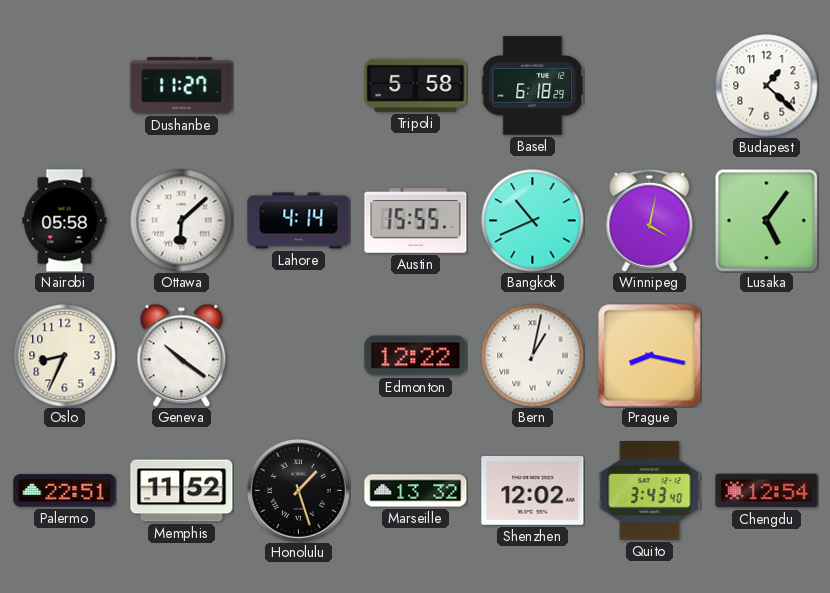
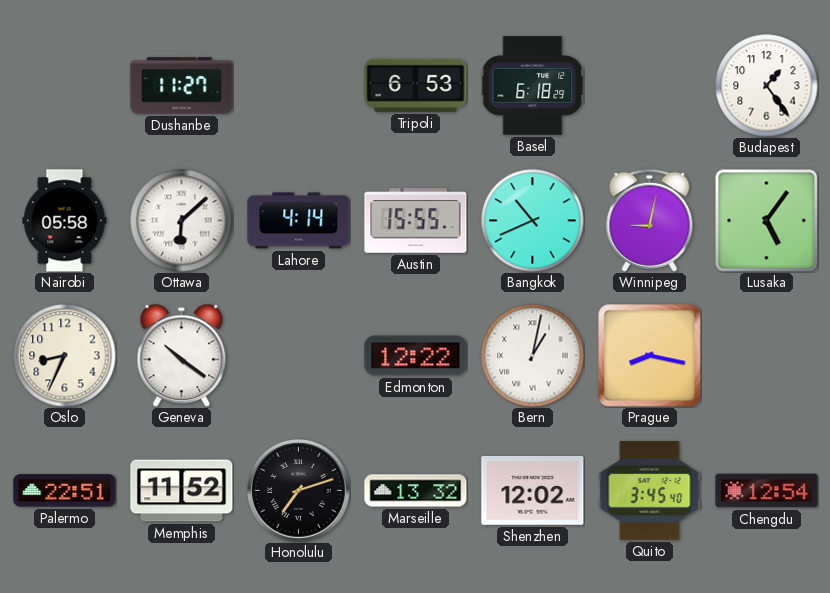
Tripoli: 5:58 -> 6:53
Budapest: 1:22 -> 1:24
Winnipeg: 4:02 -> 9:02
Honolulu: 1:27 -> 7:12
Quito: 3:43 -> 3:45
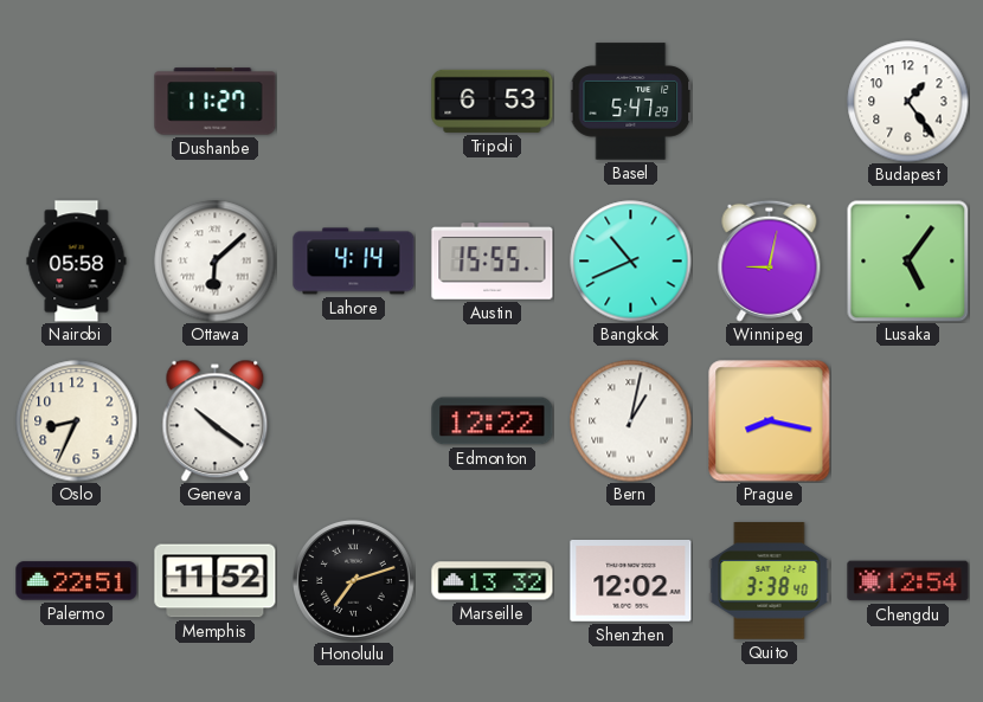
Basel: 6:18 -> 5:47
Quito: 3:45 -> 3:38
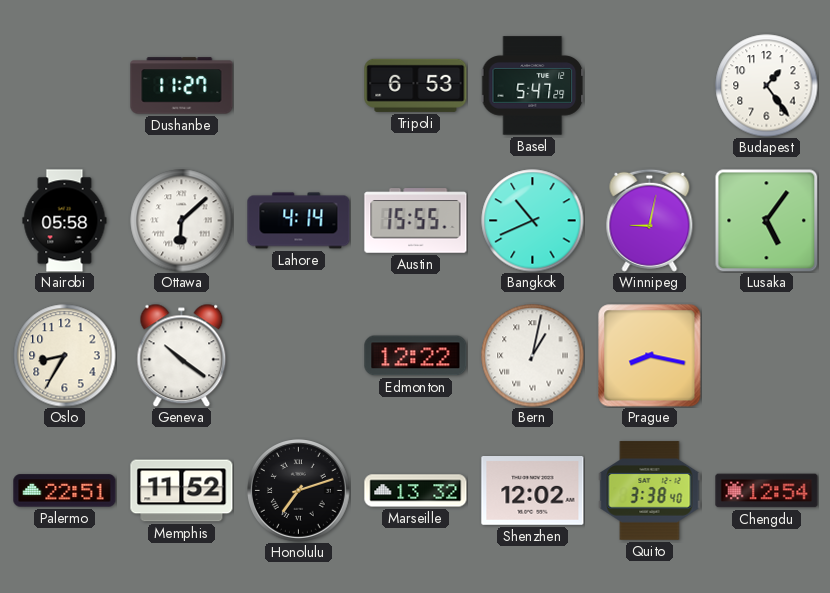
Oslo: 8:34 -> 8:35
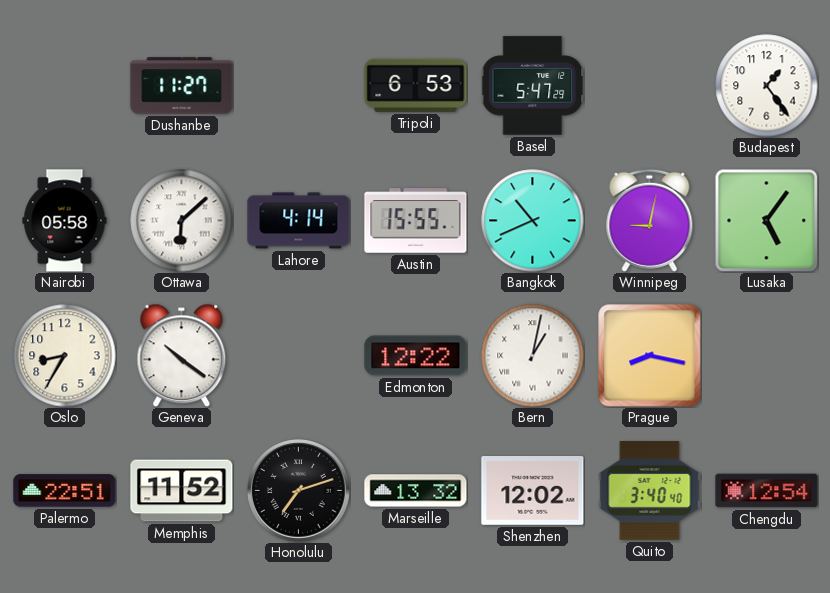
Quito: 3:38 -> 3:40
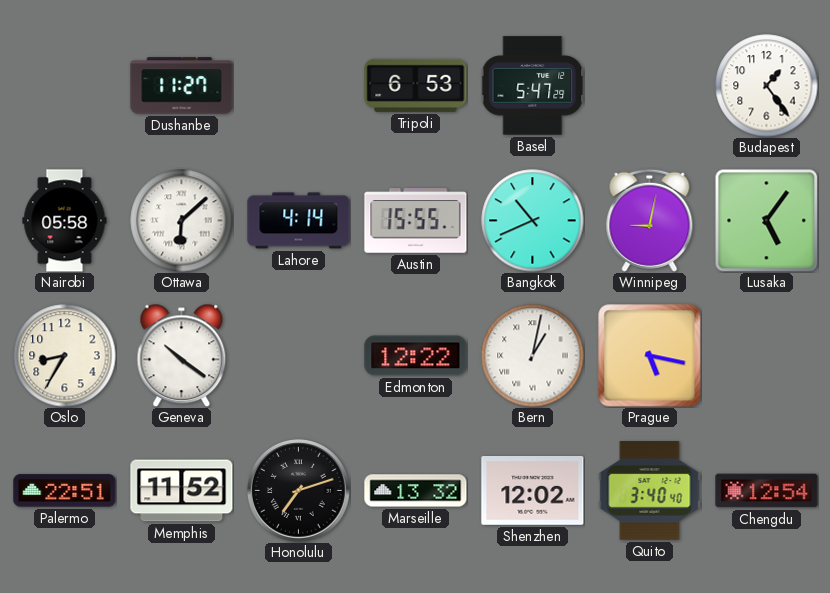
Prague: 8:17 -> 5:17
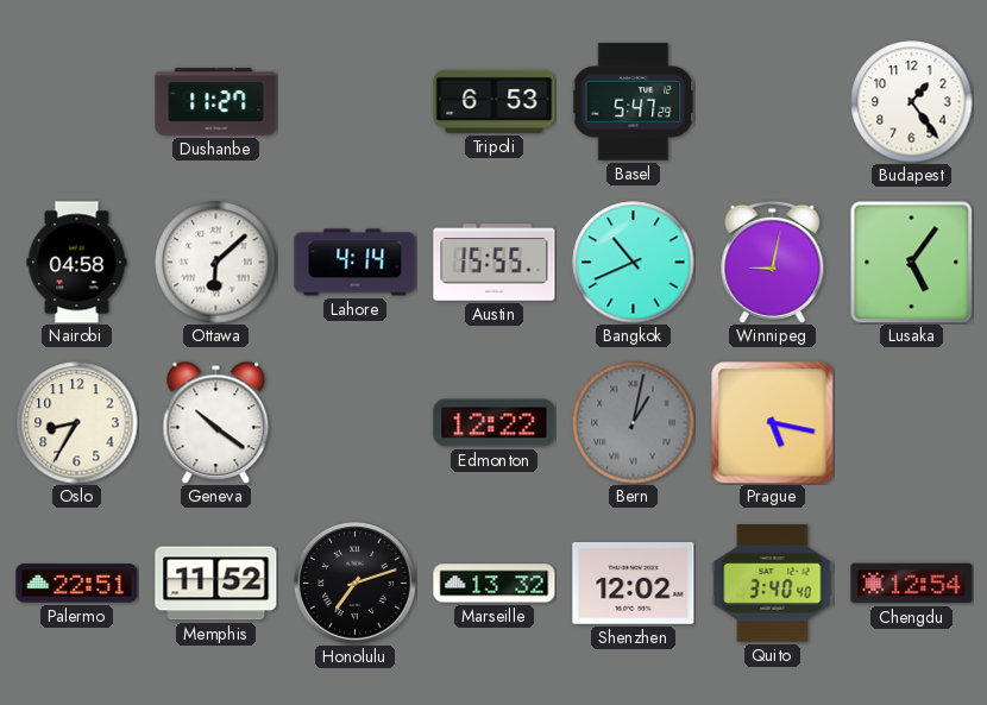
Nairobi: 05:58 -> 04:58
Bern dial: white -> grey
